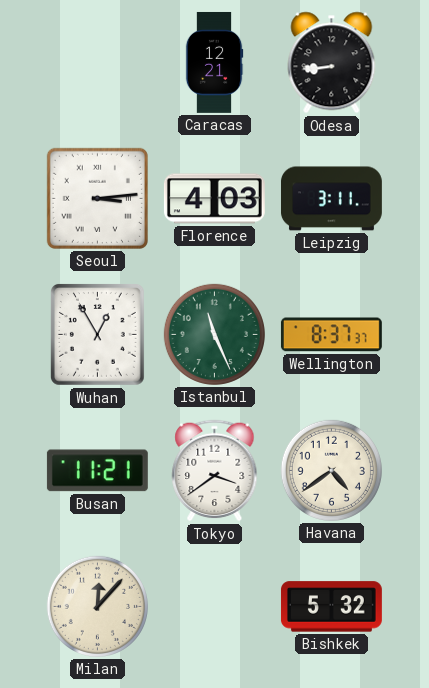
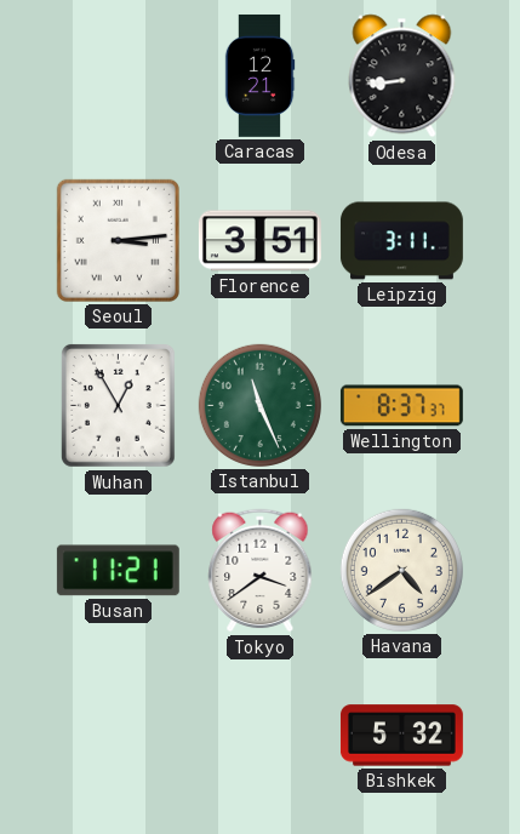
Florence: 4:03 -> 3:51
Milan: 12:07 -> none
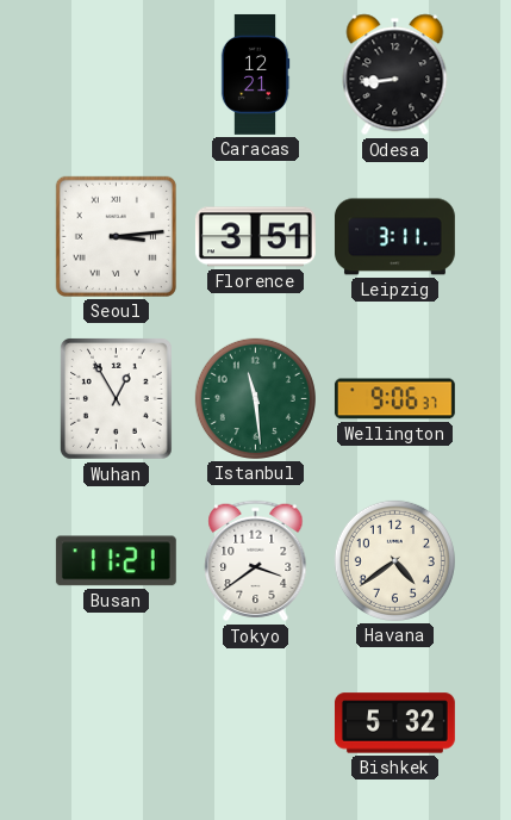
Istanbul: 11:26 -> 11:29
Wellington: 8:37 -> 9:06
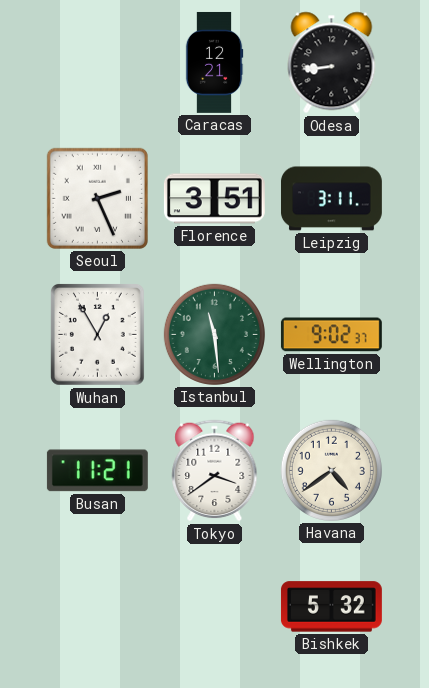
Seoul: 3:14 -> 2:26
Wellington: 9:06 -> 9:02
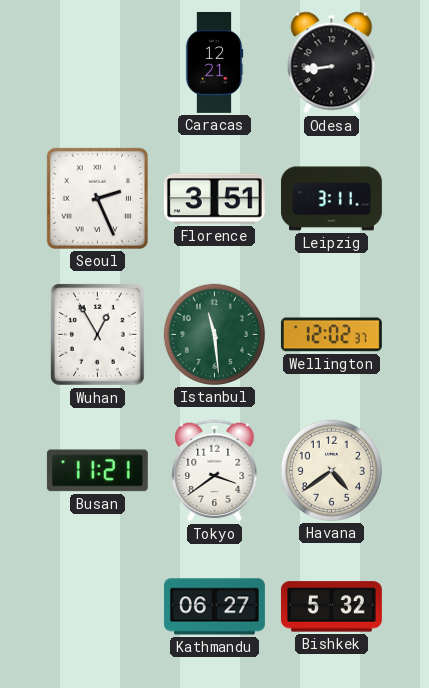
Wellington: 9:02 -> 12:02
Kathmandu: none -> 06:27
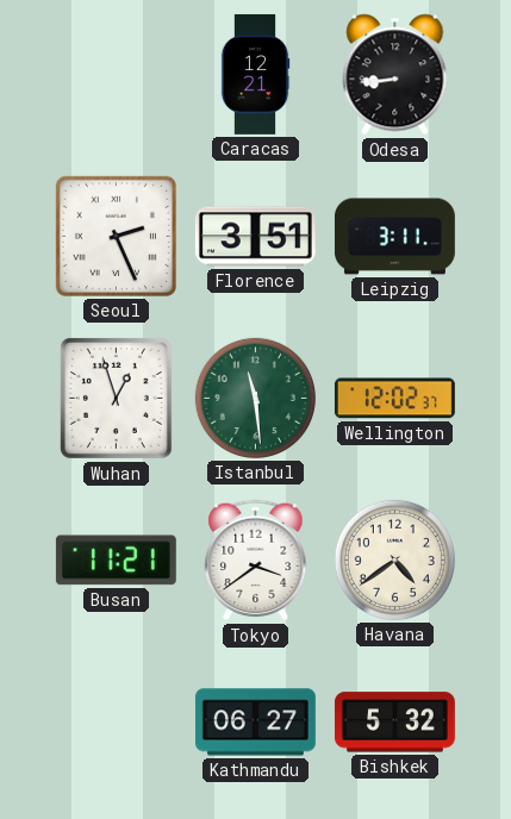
Wuhan: 12:55 -> 12:57
